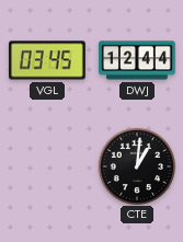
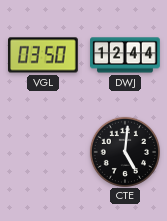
VGL: 03:45 -> 03:50
CTE: 1:01 -> 5:01
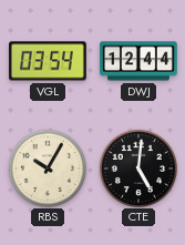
VGL: 03:50 -> 03:54
RBS: none -> 10:05
